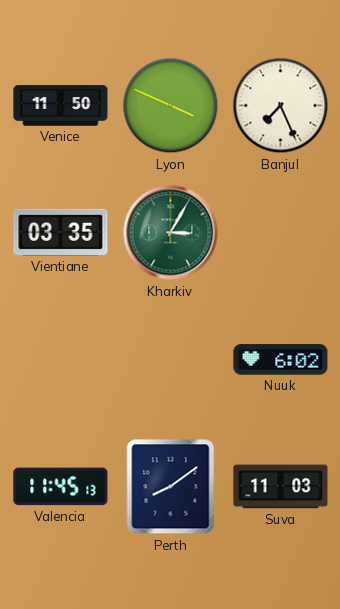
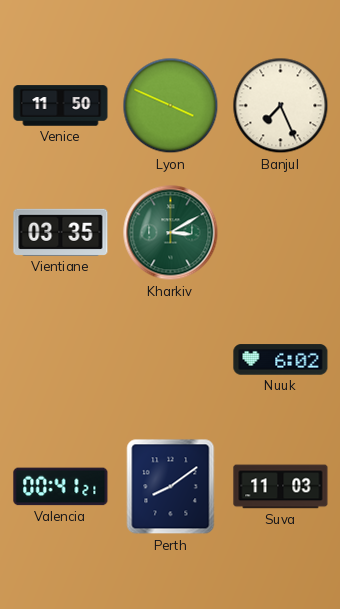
Kharkiv: 3:05 -> 3:10
Valencia: 11:45 -> 00:41
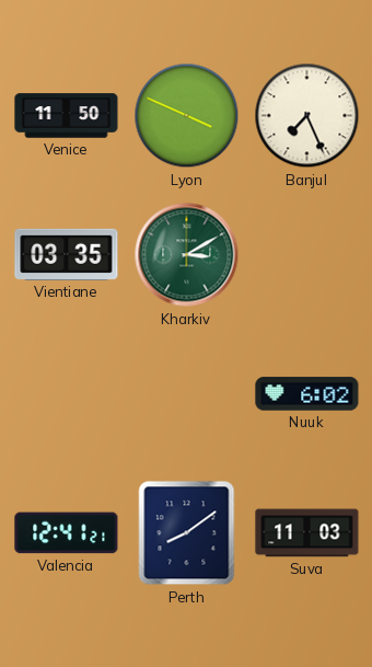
Valencia: 00:41 -> 12:41
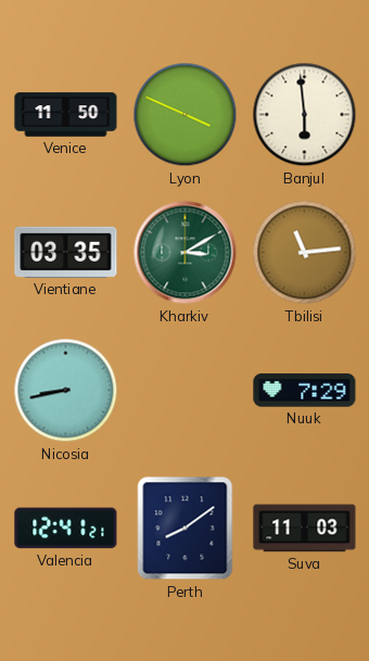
Banjul: 7:26 -> 5:59
Tbilisi: none -> 11:14
Nicosia: none -> 8:43
Nuuk: 6:02 -> 7:29
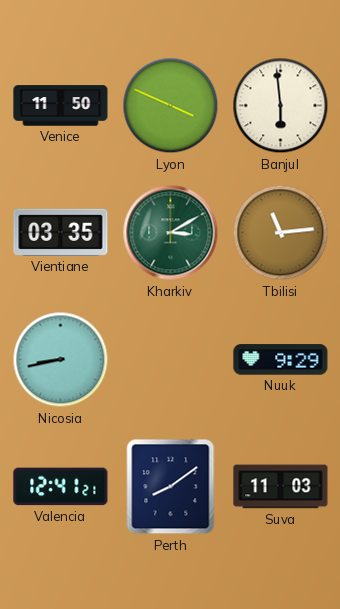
Nuuk: 7:29 -> 9:29
